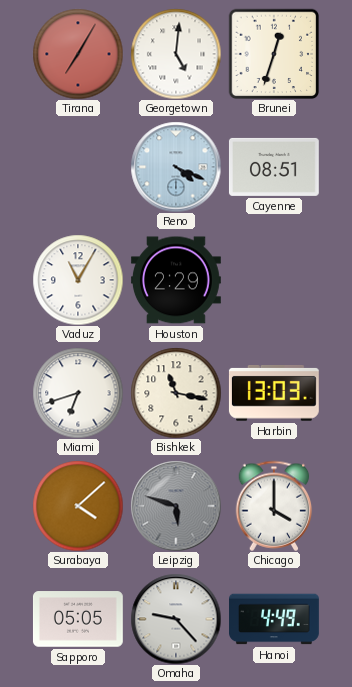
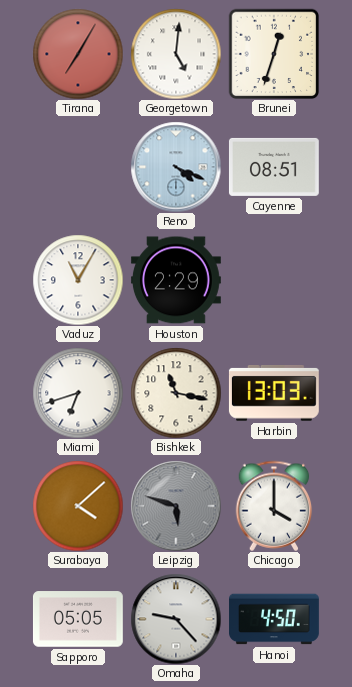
Hanoi: 4:49 -> 4:50
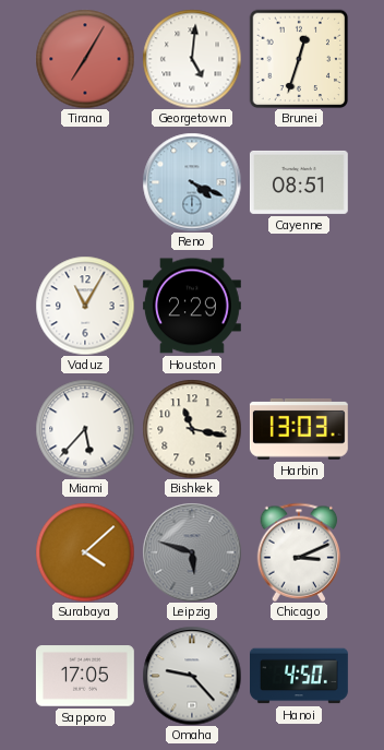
Miami: 6:42 -> 5:37
Chicago: 4:00 -> 3:11
Sapporo: 05:05 -> 17:05
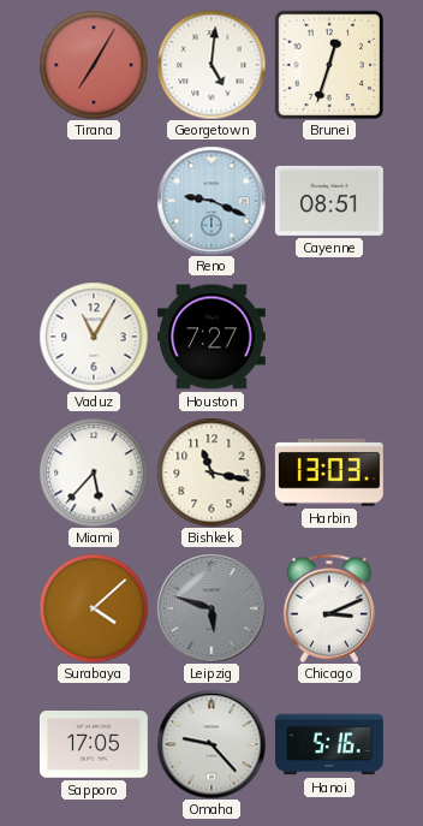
Reno: 4:19 -> 9:19
Houston: 2:29 -> 7:27
Hanoi: 4:50 -> 5:16
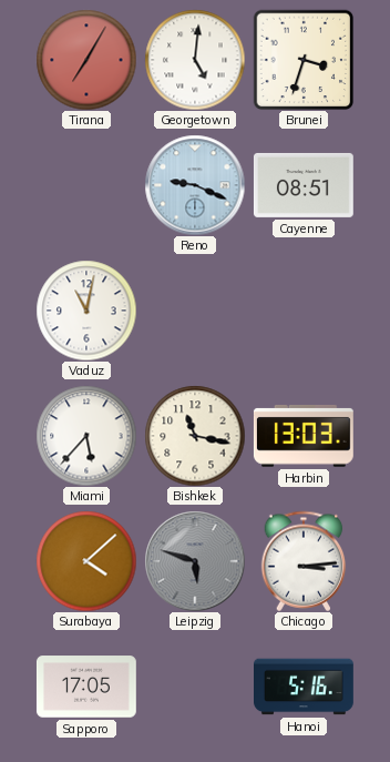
Brunei: 12:33 -> 3:33
Vaduz: 11:05 -> 11:02
Houston: 7:27 -> none
Chicago: 3:11 -> 3:14
Omaha: 9:23 -> none
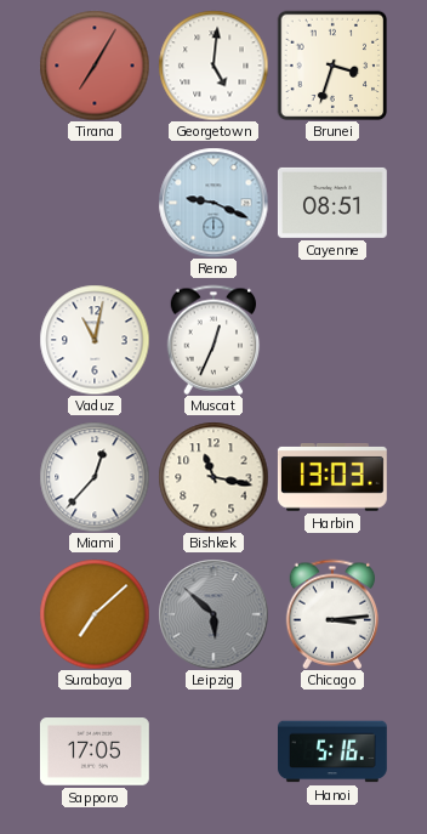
Muscat: none -> 12:34
Miami: 5:37 -> 12:37
Surabaya: 4:08 -> 7:08
Leipzig: 5:48 -> 5:52
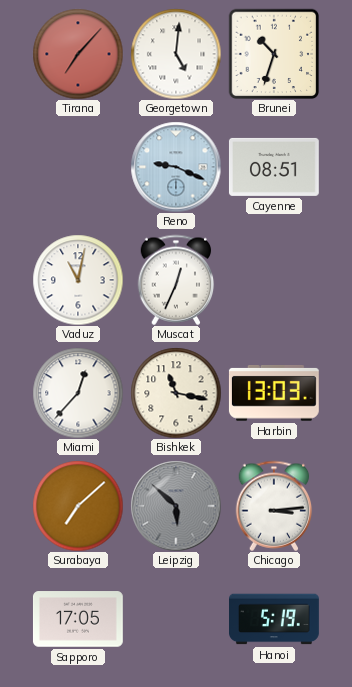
Tirana: 7:05 -> 7:07
Brunei: 3:33 -> 10:33
Hanoi: 5:16 -> 5:19
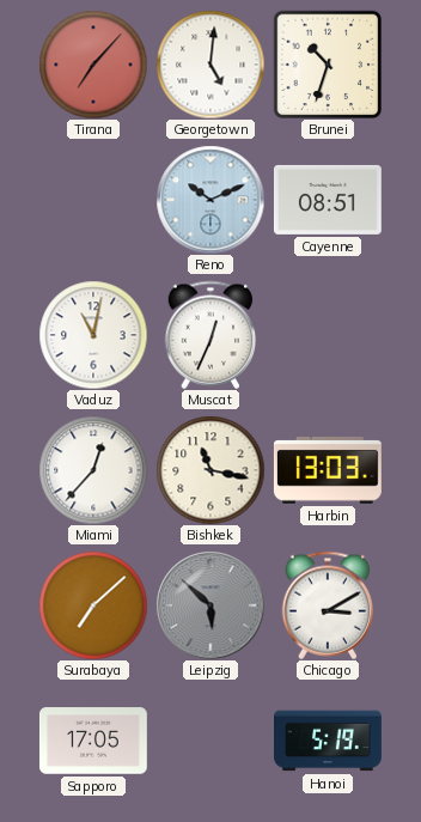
Reno: 9:19 -> 10:11
Chicago: 3:14 -> 3:10
